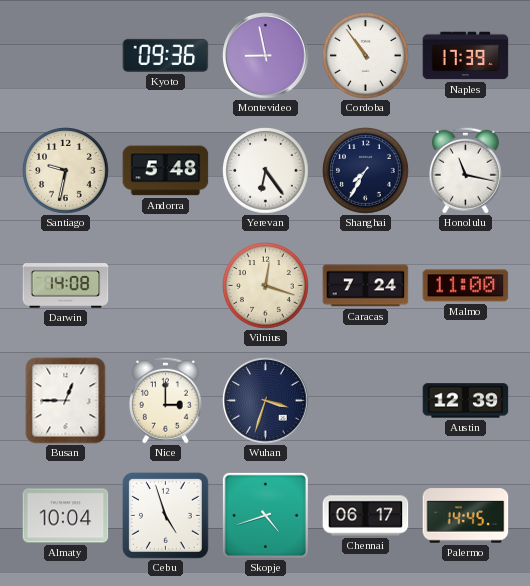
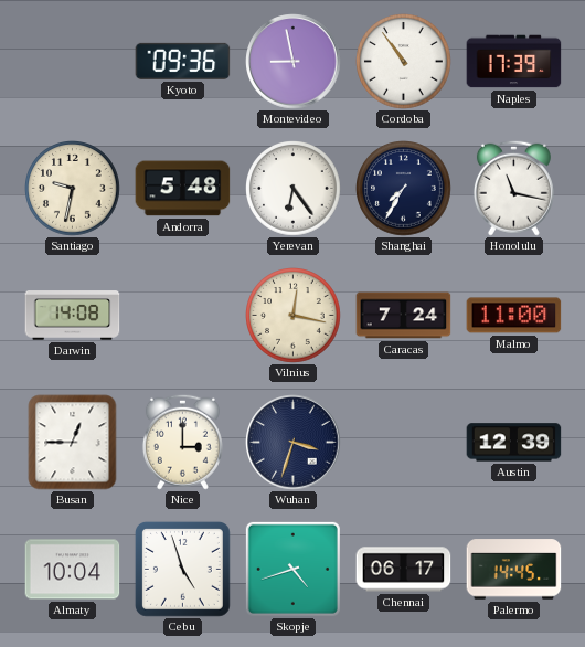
Vilnius: 12:18 -> 12:17
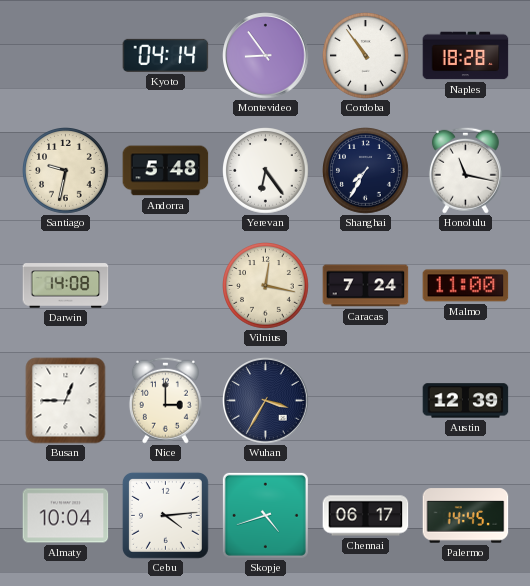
Kyoto: 09:36 -> 04:14
Montevideo: 8:58 -> 8:54
Naples: 17:39 -> 18:28
Wuhan: 3:33 -> 3:35
Cebu: 4:57 -> 4:14
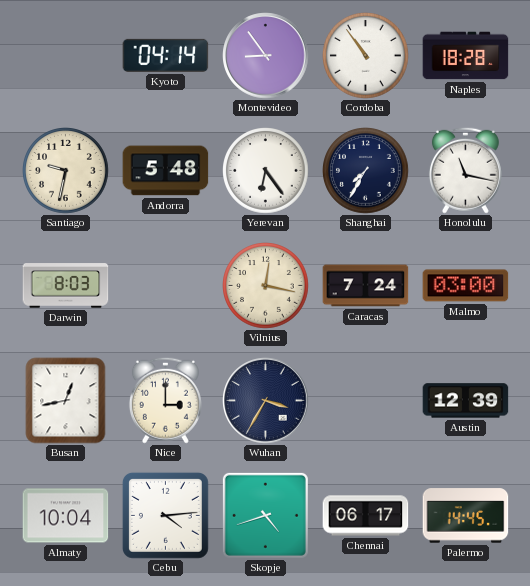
Darwin: 14:08 -> 8:03
Malmo: 11:00 -> 03:00
Busan: 12:45 -> 12:43
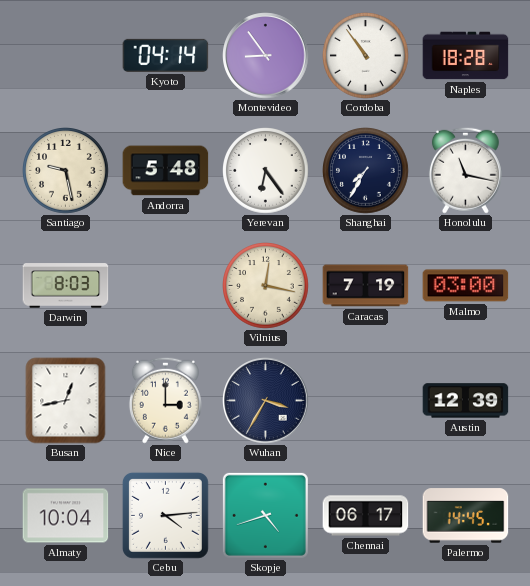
Santiago: 9:32 -> 9:28
Caracas: 7:24 -> 7:19
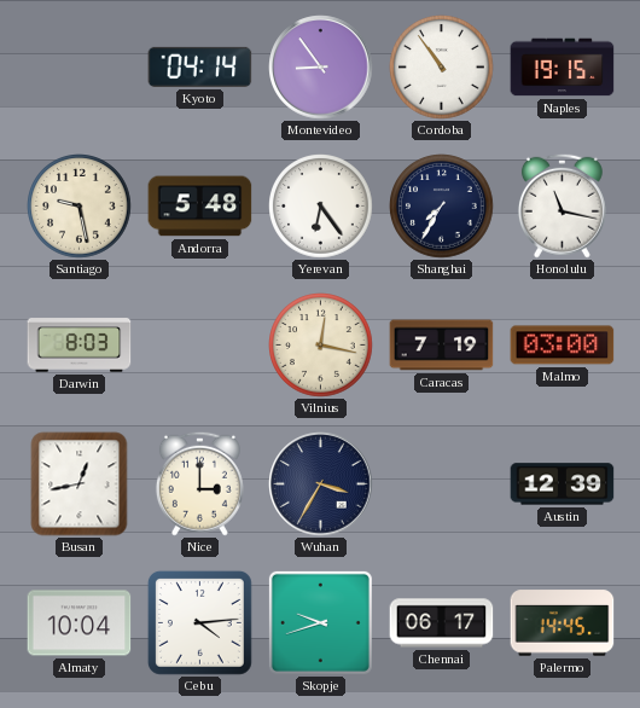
Naples: 18:28 -> 19:15
Skopje: 4:42 -> 9:42
